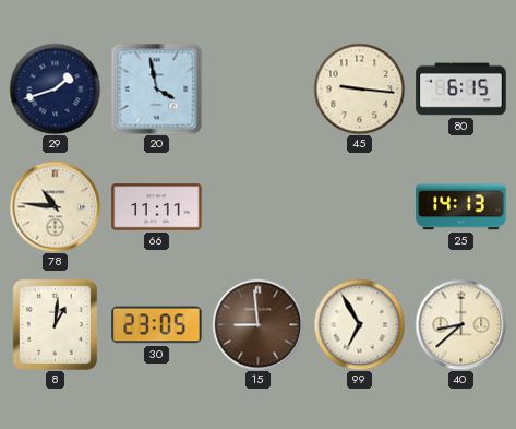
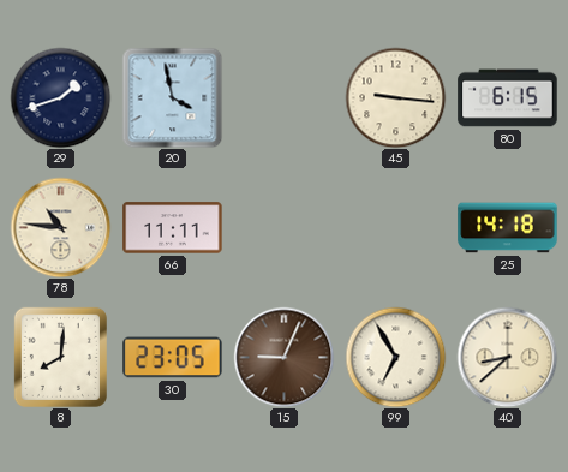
25: 14:13 -> 14:18
8: 1:01 -> 8:01
15: 8:59 -> 9:04
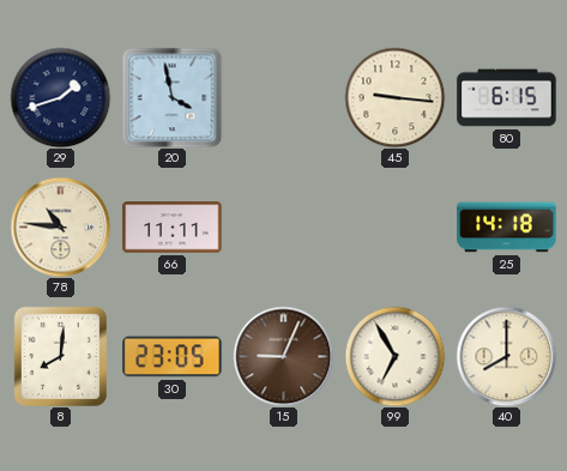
40: 8:38 -> 8:00
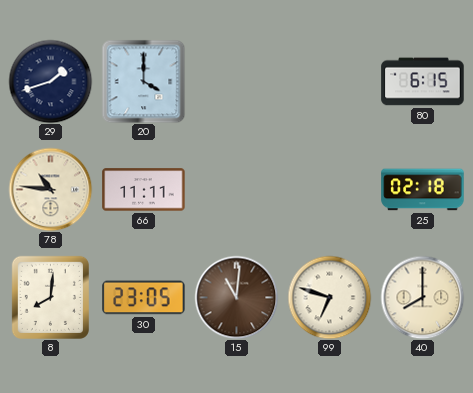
20: 3:58 -> 4:00
45: 9:16 -> none
25: 14:18 -> 02:18
15: 9:04 -> 11:01
99: 6:55 -> 6:48
